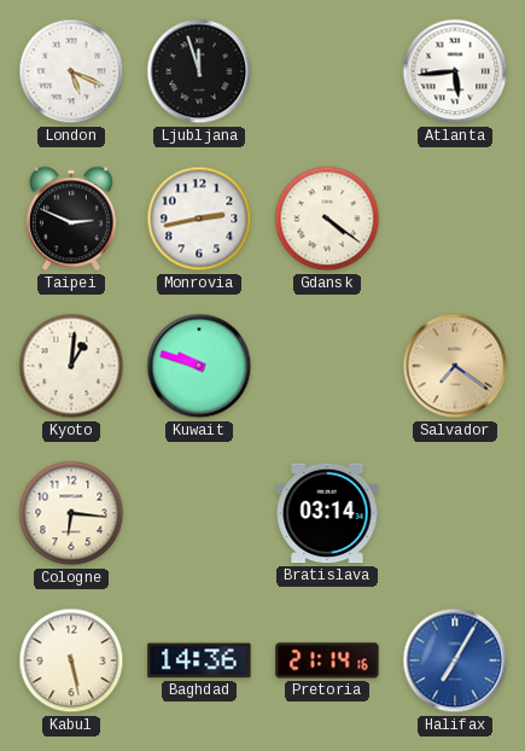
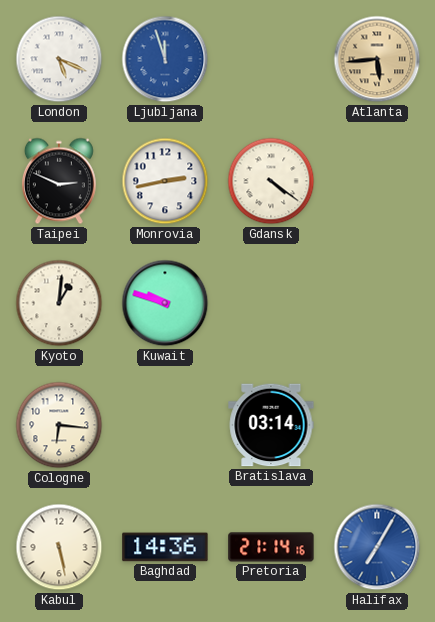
Ljubljana dial: black -> blue
Atlanta dial: white -> champagne
Salvador: 7:21 -> none
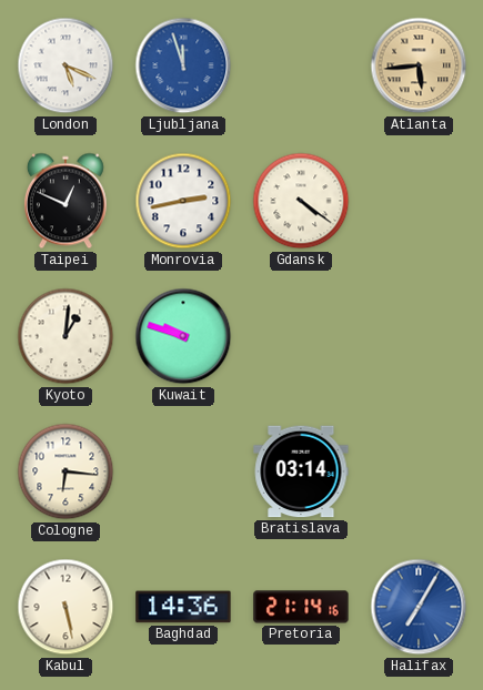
Taipei: 2:49 -> 12:49
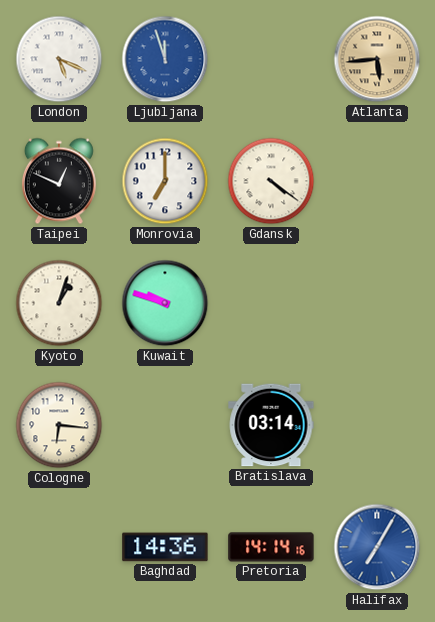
Monrovia: 2:43 -> 7:00
Kyoto: 1:01 -> 1:03
Kabul: 5:28 -> none
Pretoria: 21:14 -> 14:14
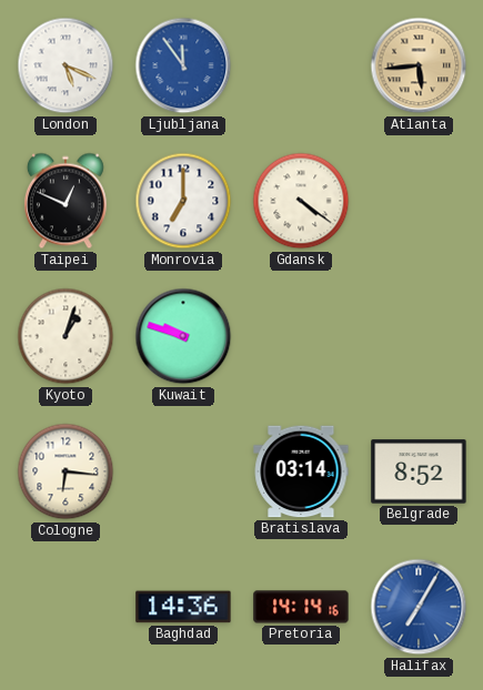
Ljubljana: 11:57 -> 11:54
Belgrade: none -> 8:52
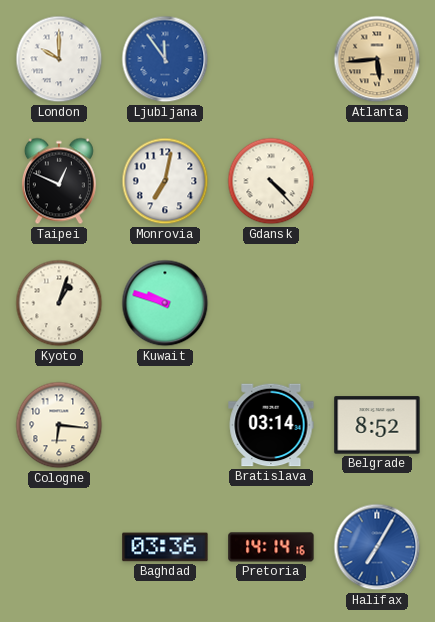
London: 5:19 -> 10:00
Monrovia: 7:00 -> 7:02
Gdansk: 4:21 -> 4:23
Baghdad: 14:36 -> 03:36
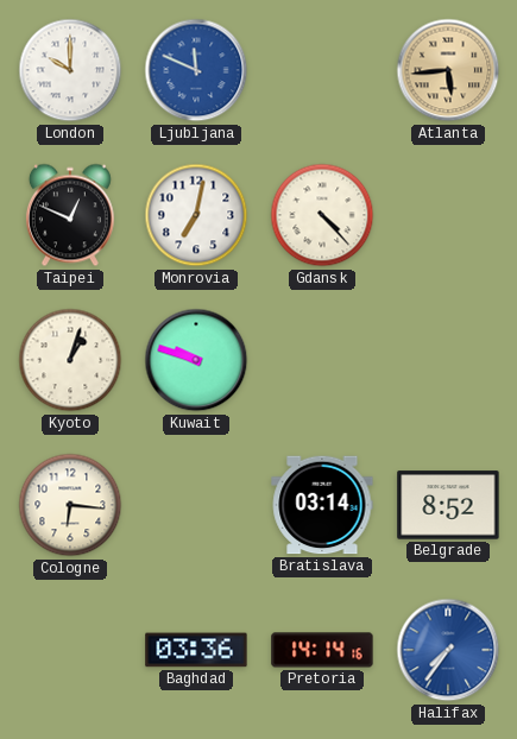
Ljubljana: 11:54 -> 11:49
Halifax: 7:05 -> 7:36
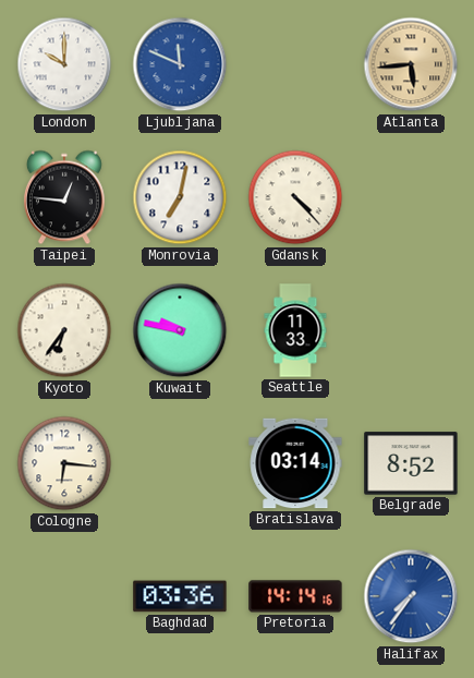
Taipei: 12:49 -> 12:46
Kyoto: 1:03 -> 6:36
Kuwait: 9:48 -> 9:47
Seattle: none -> 11:33
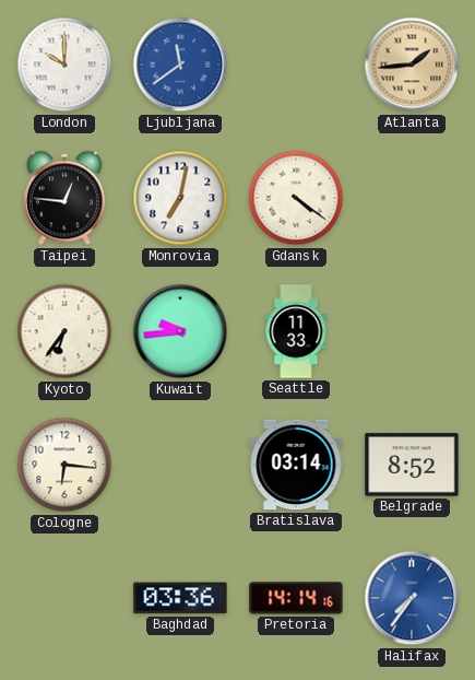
Ljubljana: 11:49 -> 11:39
Atlanta: 5:44 -> 1:44
Gdansk: 4:23 -> 4:21
Kuwait: 9:47 -> 9:44
